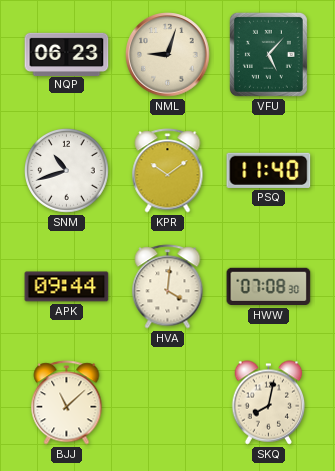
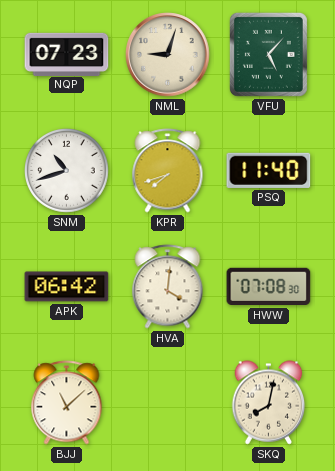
NQP: 06:23 -> 07:23
KPR: 10:09 -> 7:42
APK: 09:44 -> 06:42
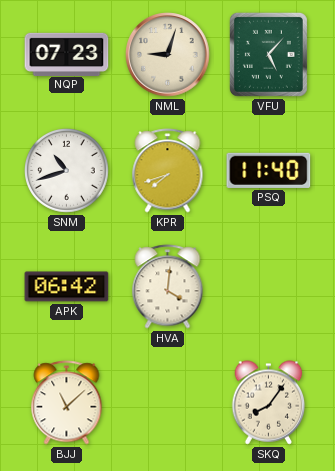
HWW: 07:08 -> none
SKQ: 8:02 -> 8:06
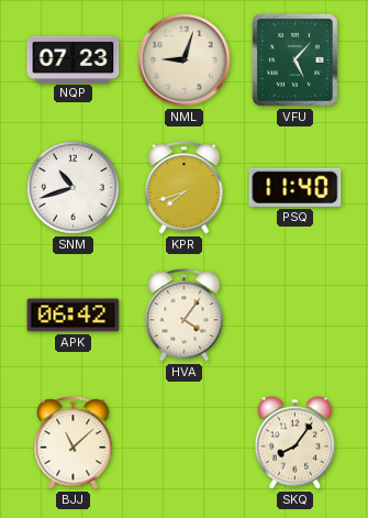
HVA: 4:01 -> 4:06
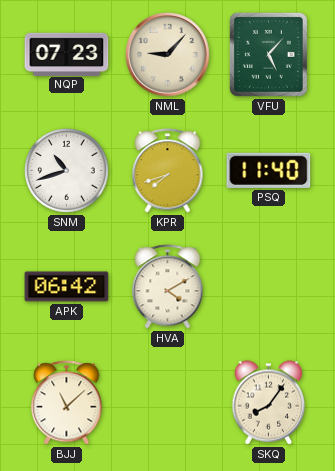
NML: 9:03 -> 9:07
HVA: 4:06 -> 4:10
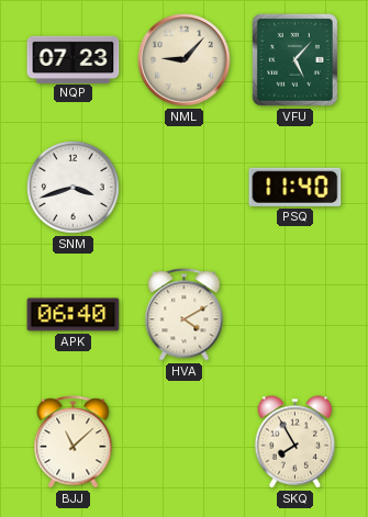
SNM: 10:42 -> 3:42
KPR: 7:42 -> none
APK: 06:42 -> 06:40
SKQ: 8:06 -> 7:55
